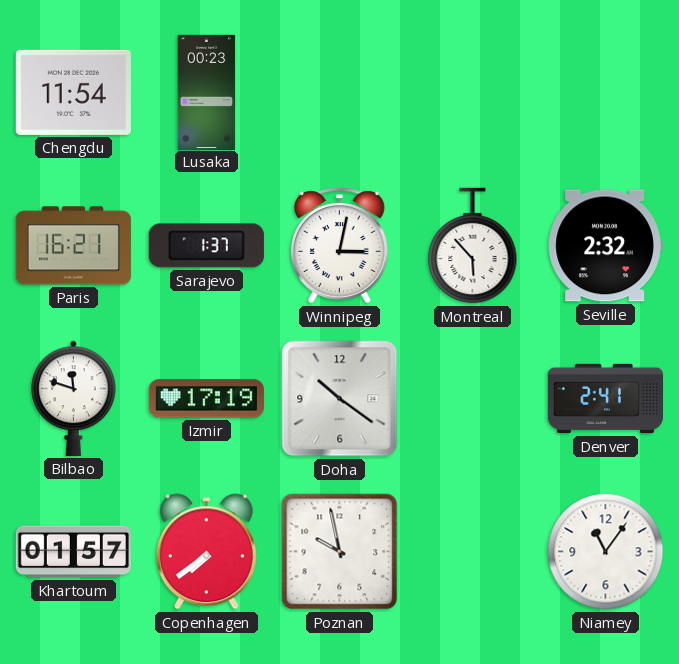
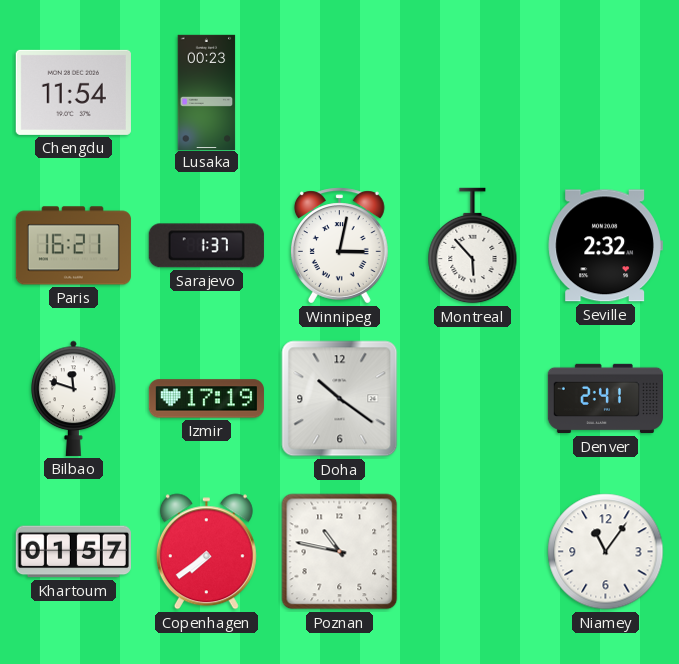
Poznan: 9:58 -> 10:47
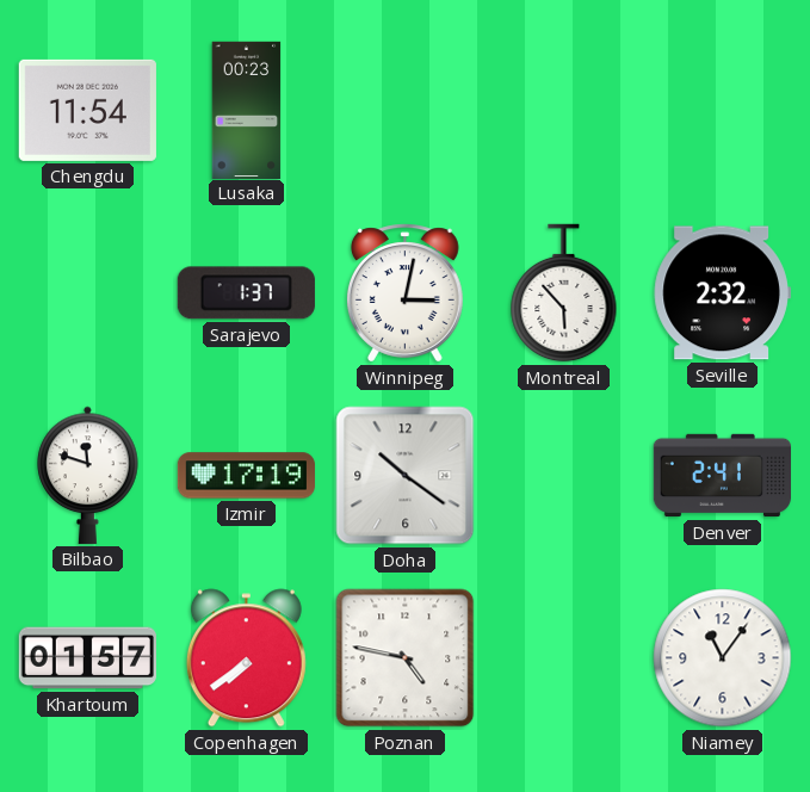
Paris: 16:21 -> none
Poznan: 10:47 -> 4:47
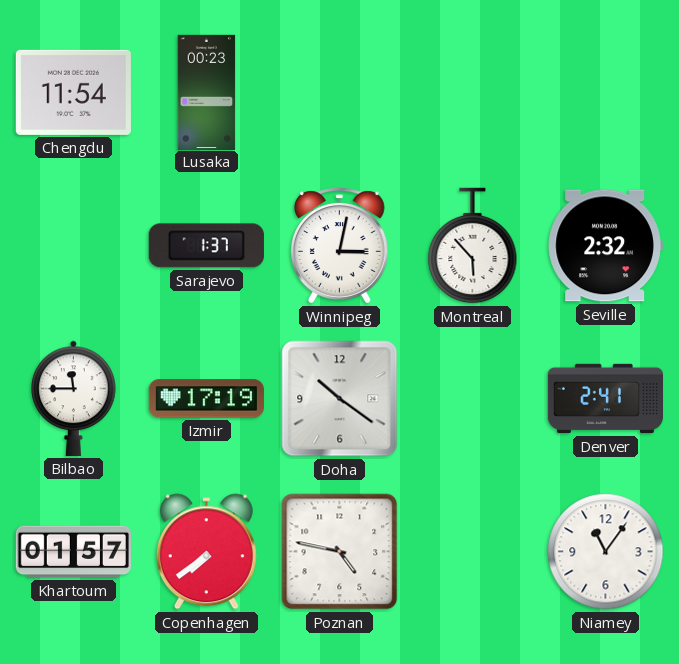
Bilbao: 11:48 -> 11:45
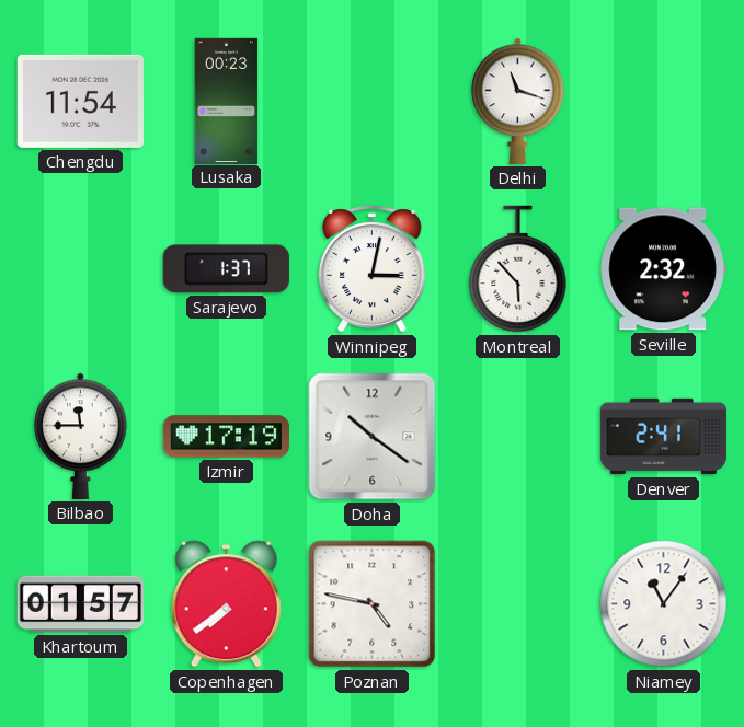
Delhi: none -> 11:18
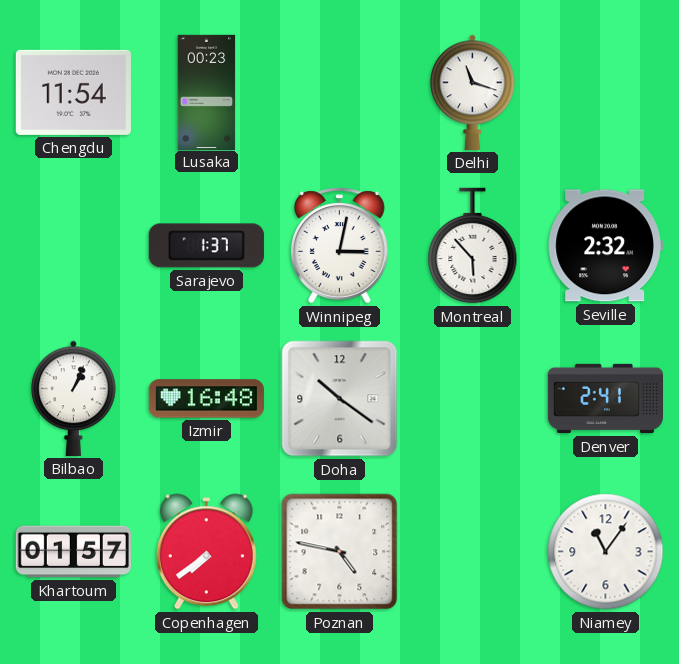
Bilbao: 11:45 -> 1:04
Izmir: 17:19 -> 16:48
